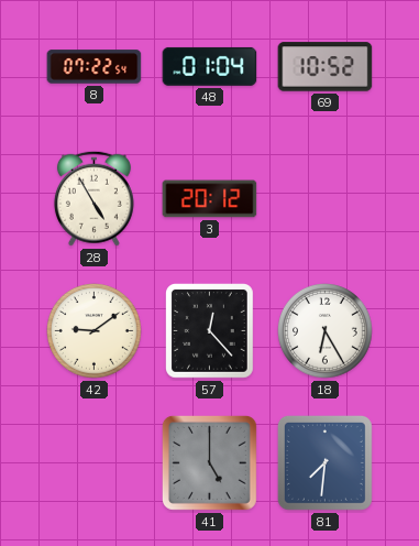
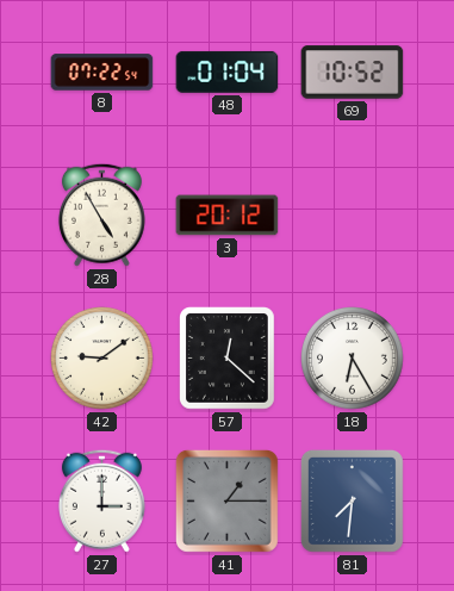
57: 12:23 -> 12:22
27: none -> 3:00
41: 5:00 -> 1:15
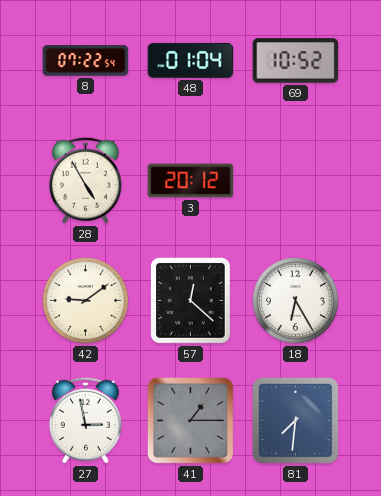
27: 3:00 -> 2:58
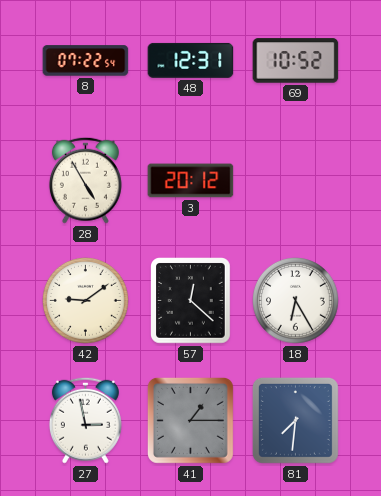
48: 01:04 -> 12:31
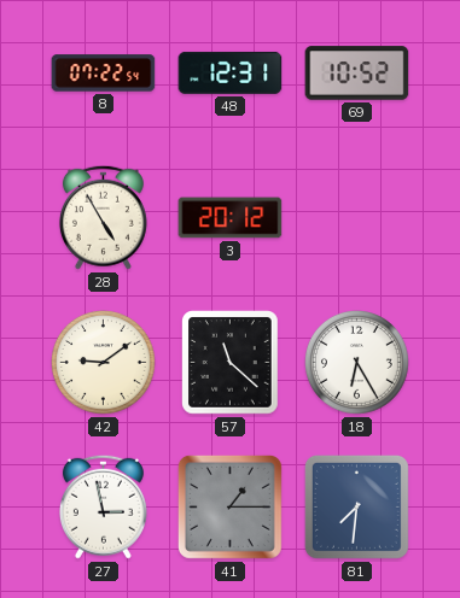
57: 12:22 -> 11:22
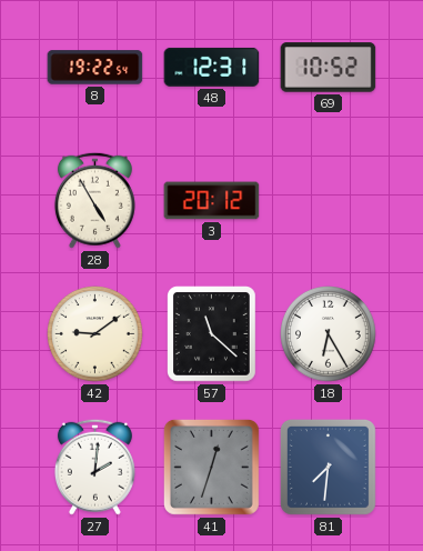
8: 07:22 -> 19:22
27: 2:58 -> 2:01
41: 1:15 -> 12:33
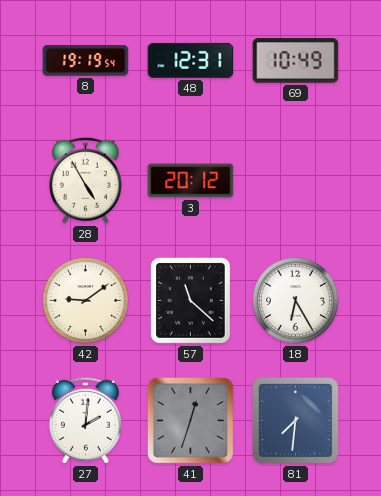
8: 19:22 -> 19:19
69: 10:52 -> 10:49
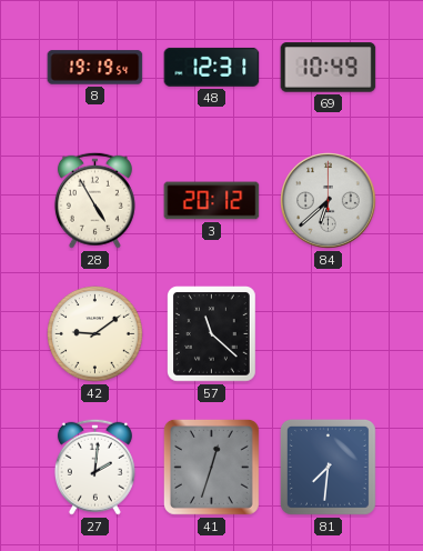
84: none -> 6:38
18: 6:25 -> none
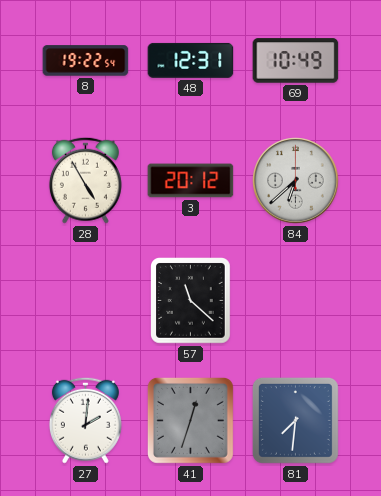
8: 19:19 -> 19:22
42: 9:09 -> none
